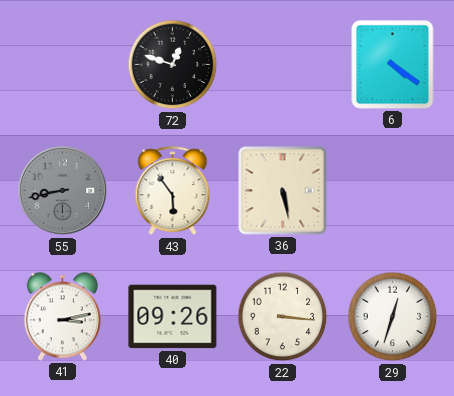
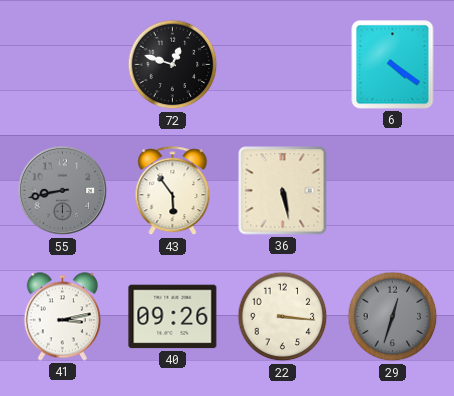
29 dial: white -> grey
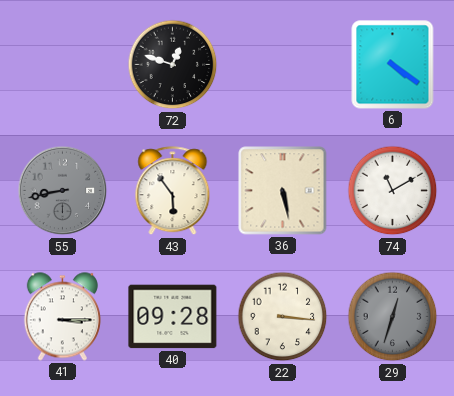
74: none -> 11:10
41: 3:13 -> 3:15
40: 09:26 -> 09:28
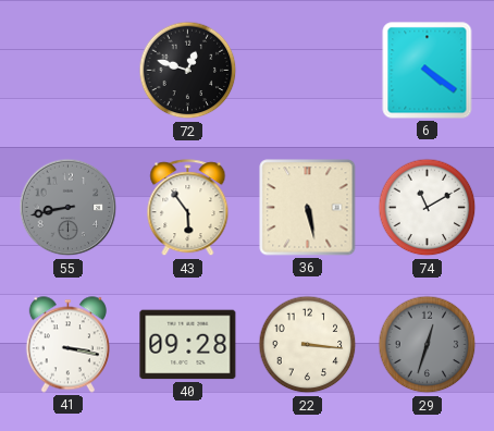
41: 3:15 -> 3:17
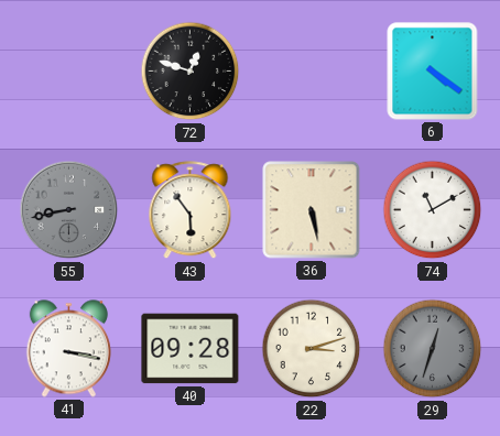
22: 3:16 -> 3:12
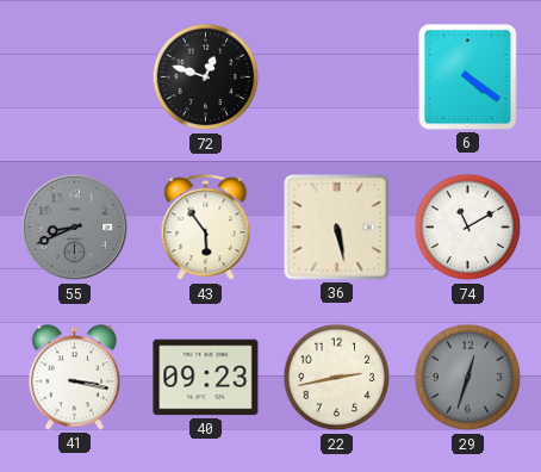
55: 8:43 -> 8:41
40: 09:28 -> 09:23
22: 3:12 -> 2:43
